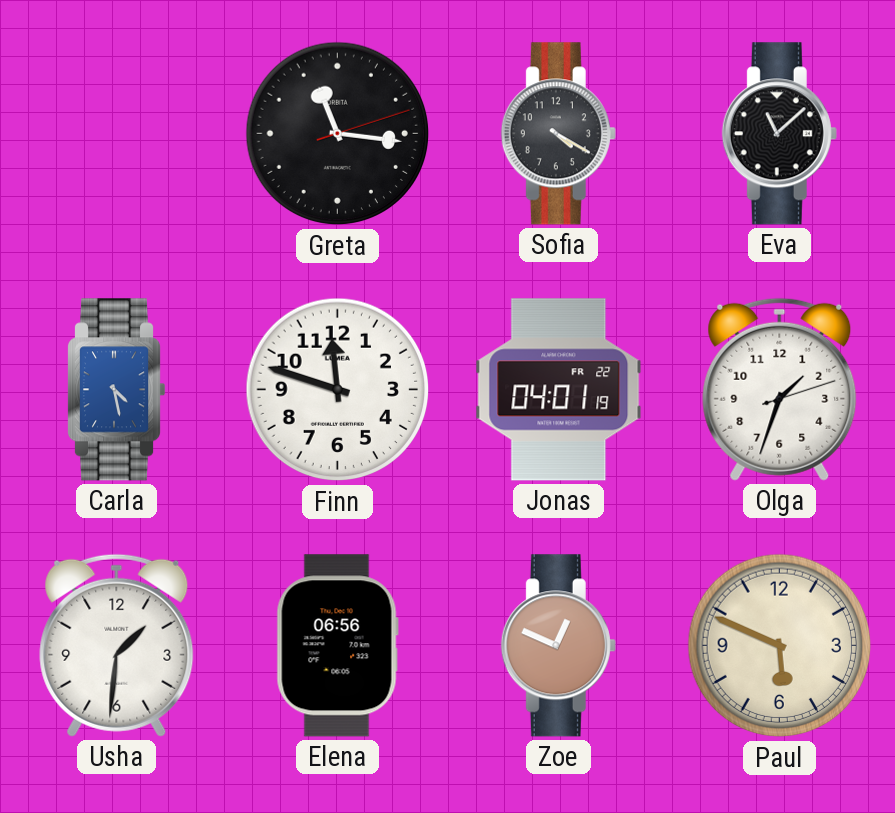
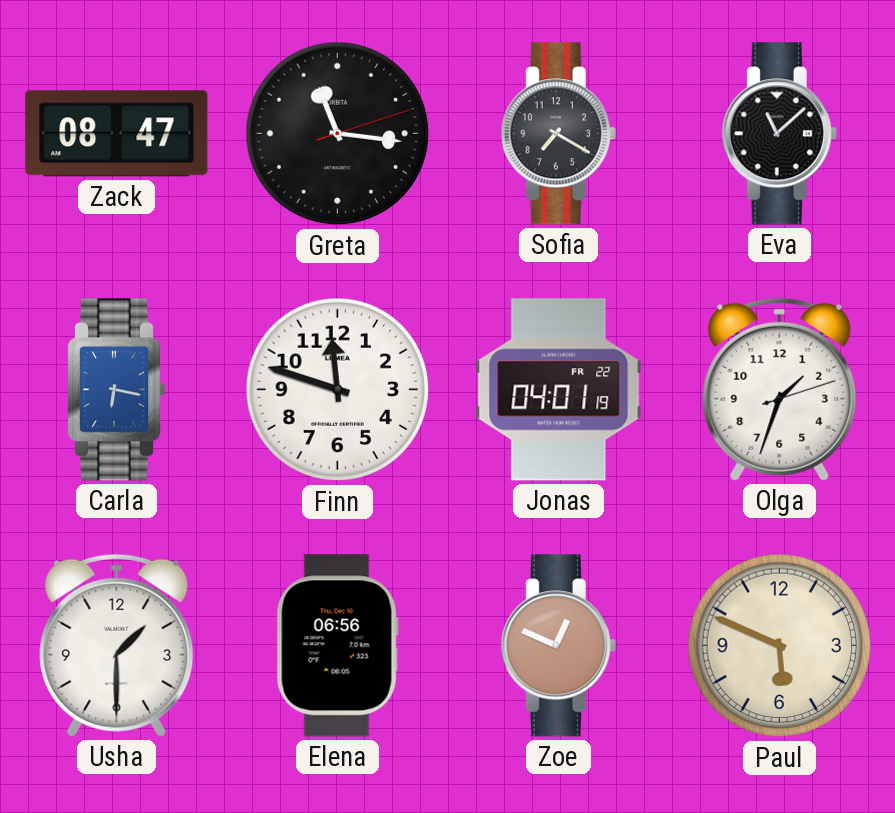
Zack: none -> 08:47
Sofia: 4:20 -> 7:20
Carla: 4:28 -> 6:17
Usha: 1:31 -> 1:30
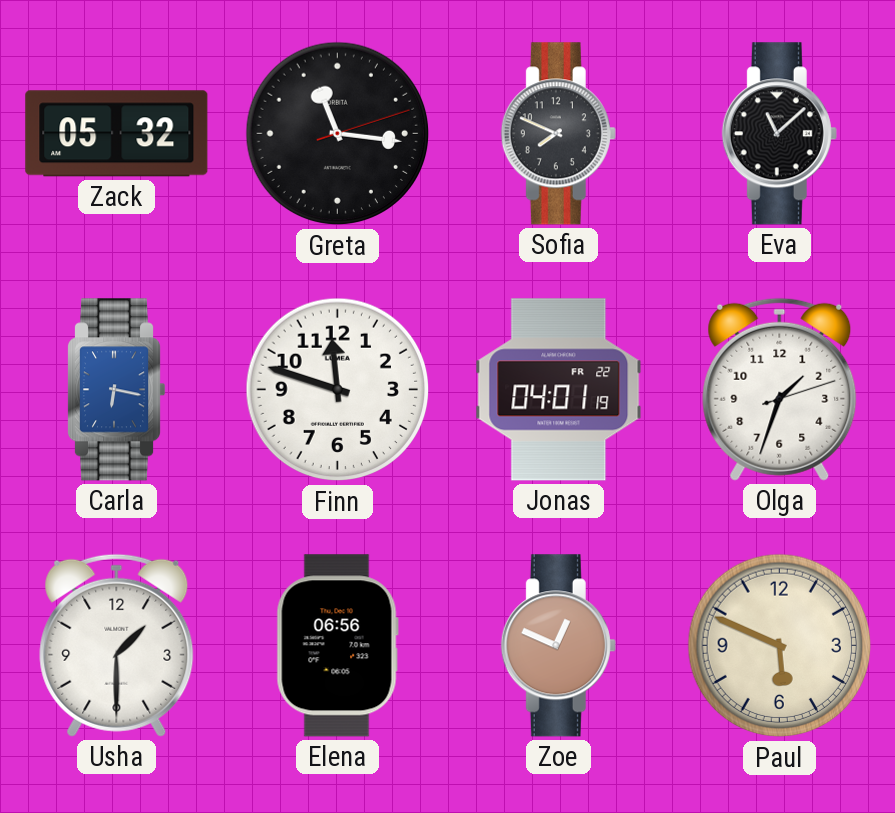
Zack: 08:47 -> 05:32
Sofia: 7:20 -> 7:49
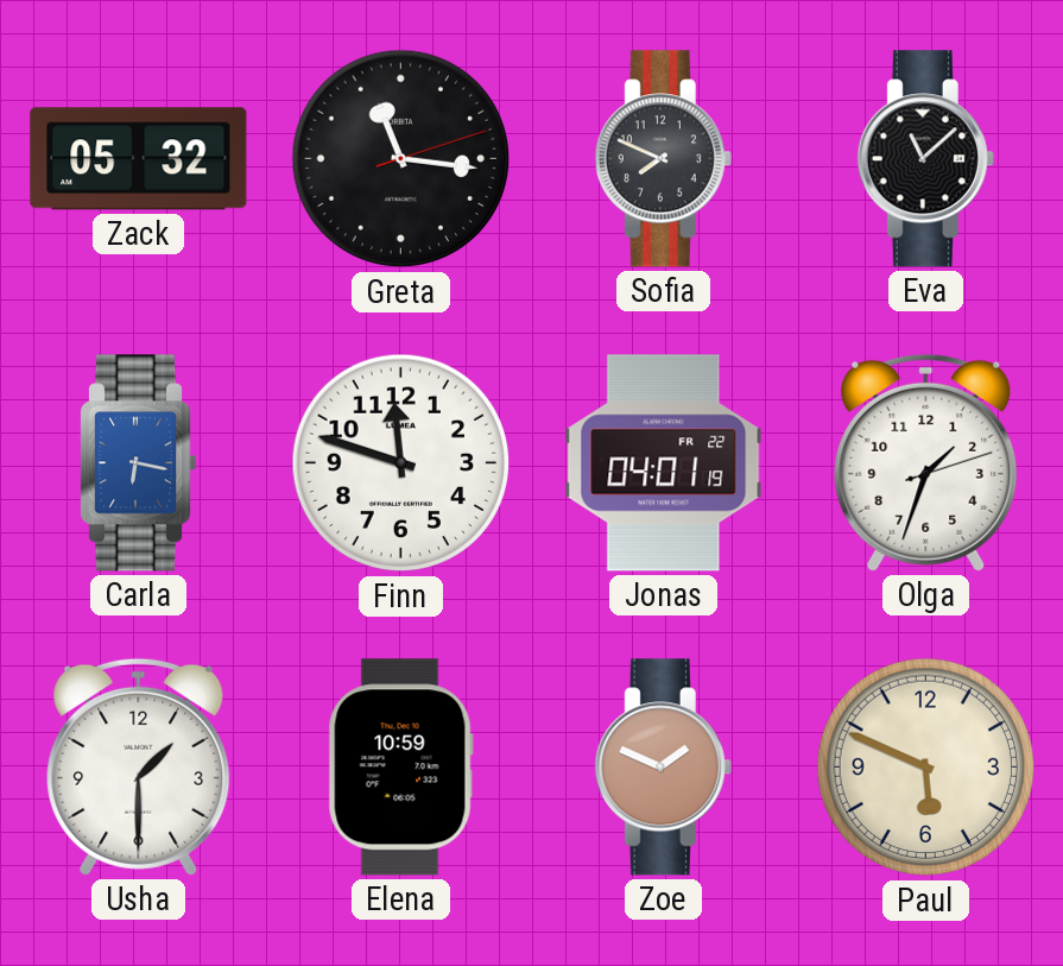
Elena: 06:56 -> 10:59
Zoe: 12:49 -> 1:49
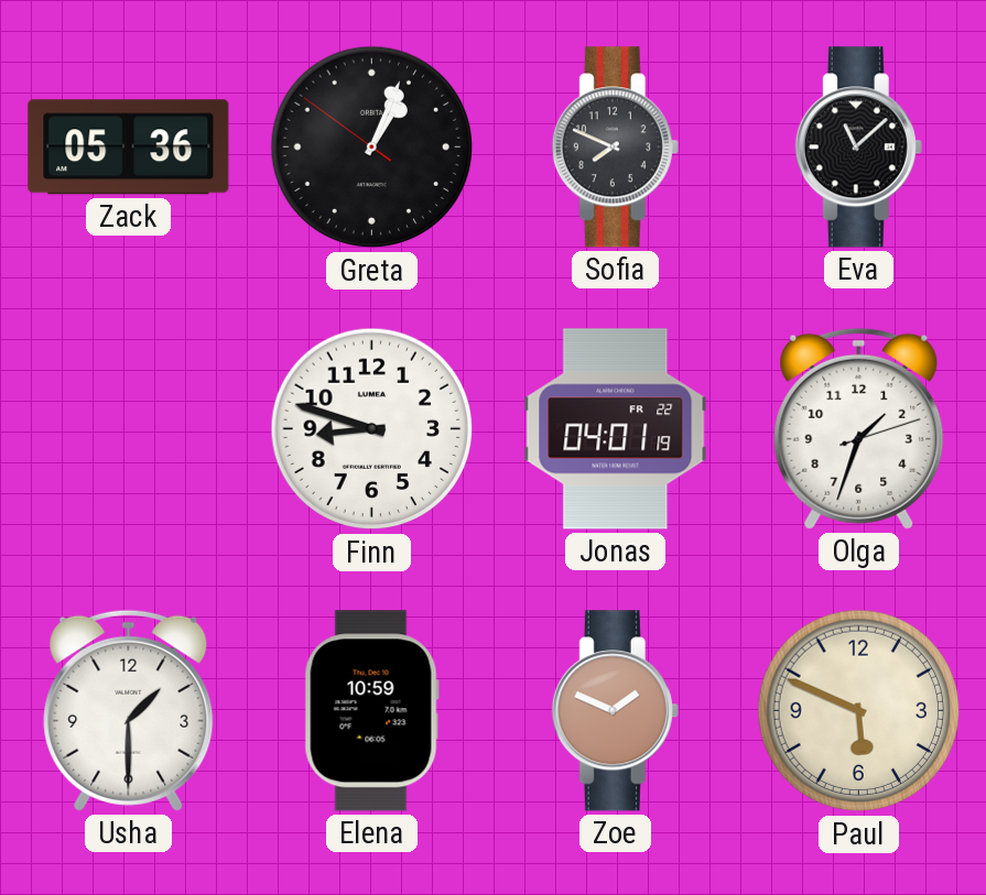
Zack: 05:32 -> 05:36
Greta: 11:16 -> 1:03
Carla: 6:17 -> none
Finn: 11:48 -> 8:48
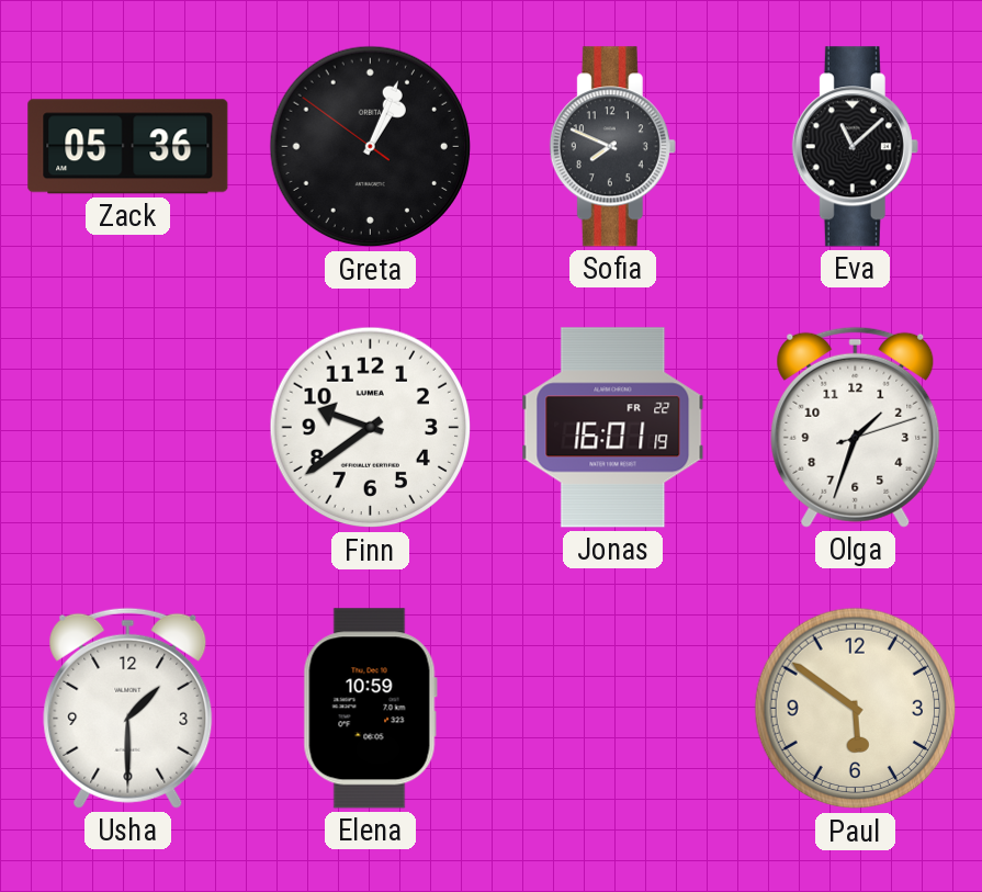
Finn: 8:48 -> 9:39
Jonas: 04:01 -> 16:01
Zoe: 1:49 -> none
Paul: 5:49 -> 5:51
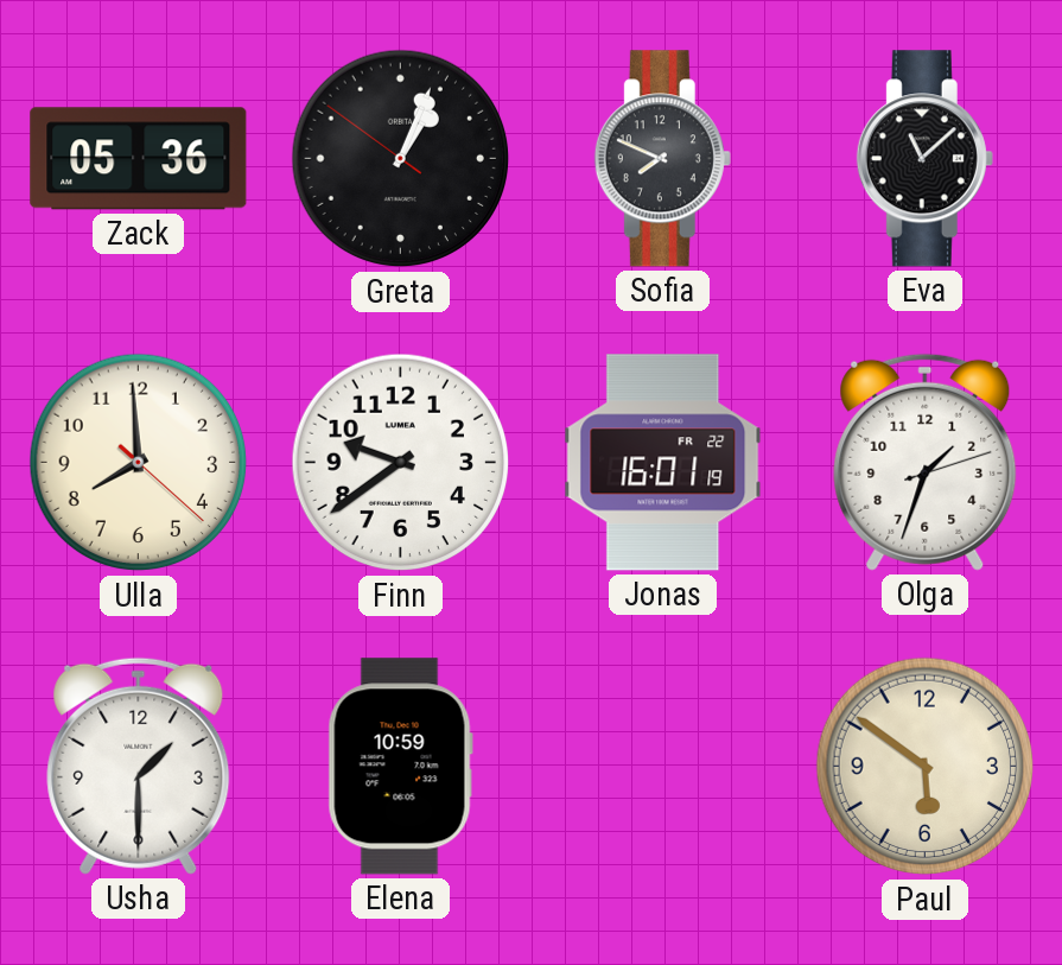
Ulla: none -> 7:59
